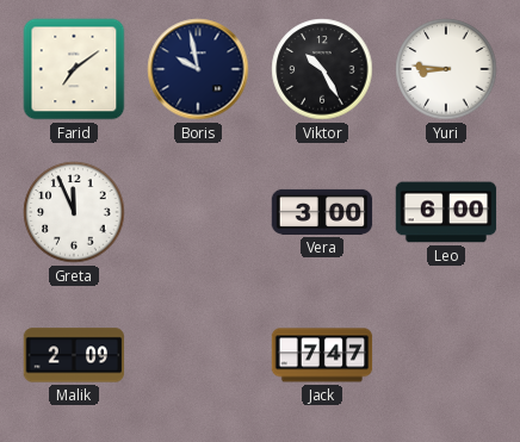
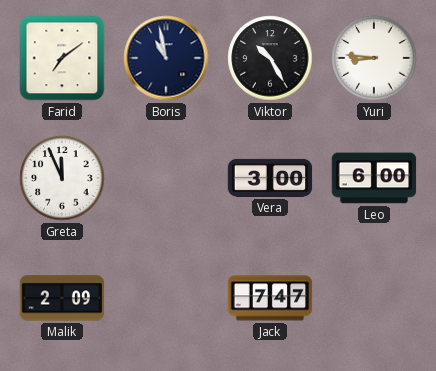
Boris: 9:58 -> 10:58
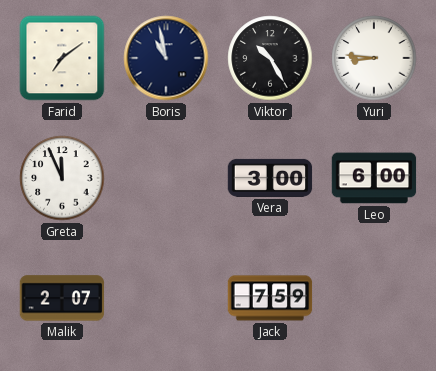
Malik: 2:09 -> 2:07
Jack: 7:47 -> 7:59
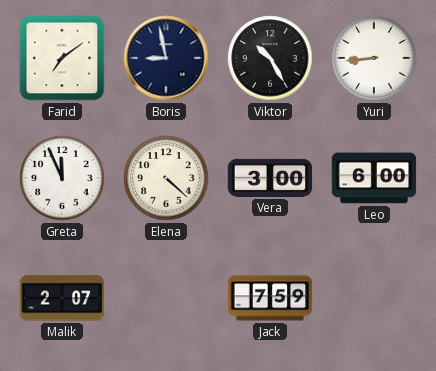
Boris: 10:58 -> 8:58
Yuri: 8:46 -> 8:44
Elena: none -> 4:22
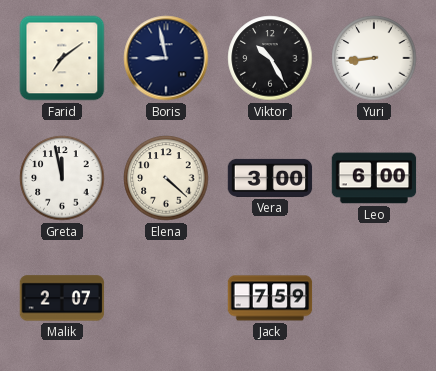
Greta: 11:56 -> 11:58
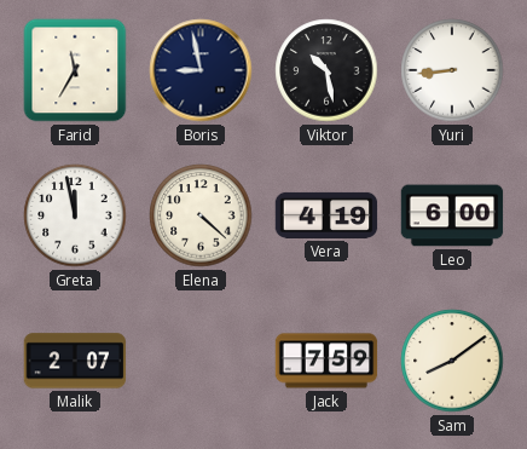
Farid: 7:09 -> 11:35
Viktor: 10:25 -> 10:28
Vera: 3:00 -> 4:19
Sam: none -> 8:09
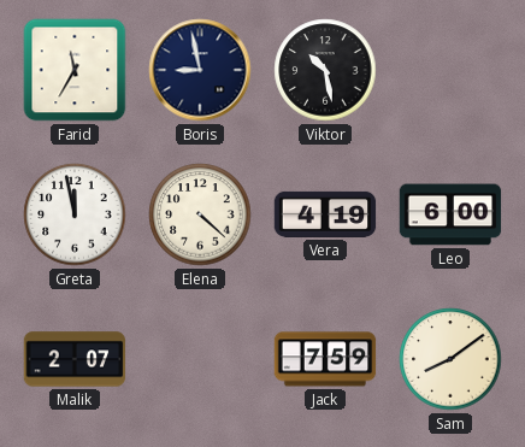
Yuri: 8:44 -> none
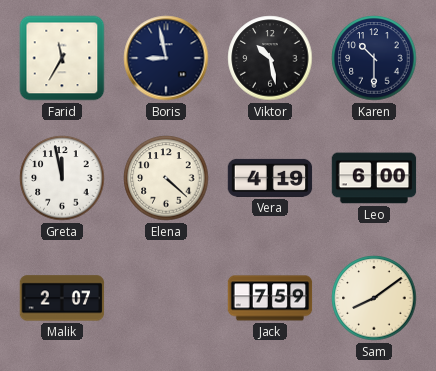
Karen: none -> 10:30
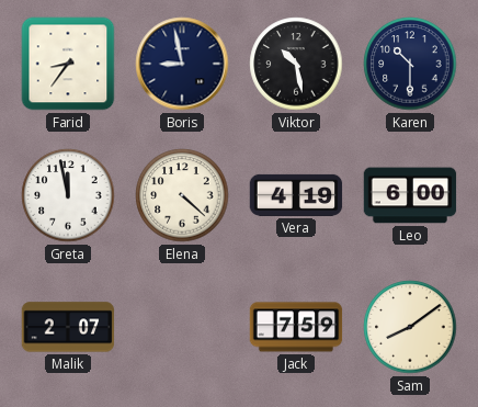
Farid: 11:35 -> 8:36
